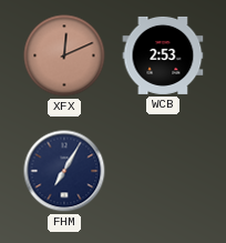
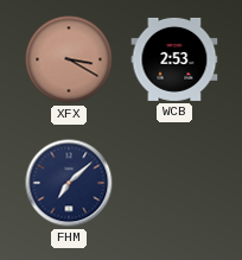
XFX: 12:11 -> 3:20
FHM: 7:05 -> 7:08
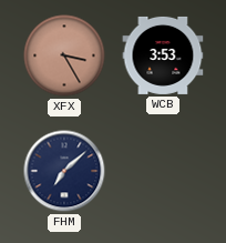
XFX: 3:20 -> 3:25
WCB: 2:53 -> 3:53
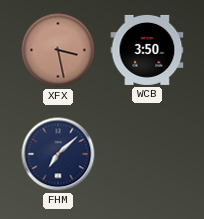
XFX: 3:25 -> 3:28
WCB: 3:53 -> 3:50
